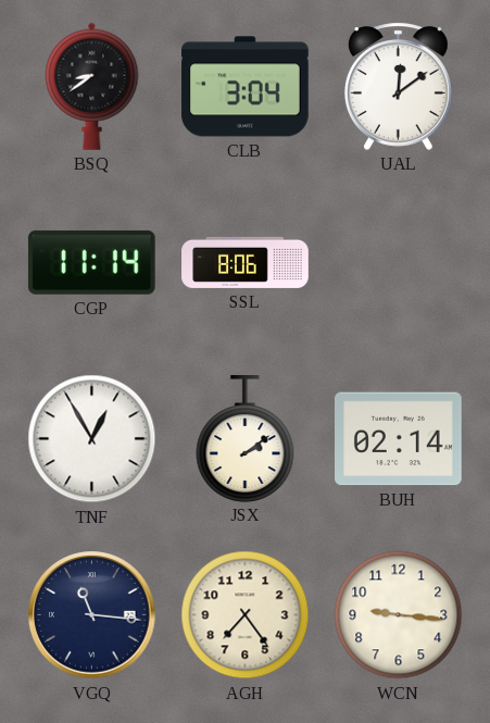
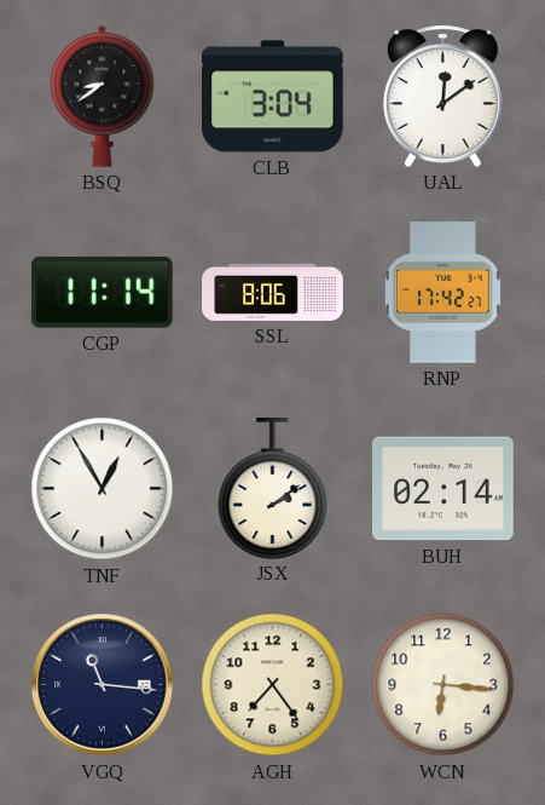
RNP: none -> 17:42
WCN: 9:16 -> 6:16
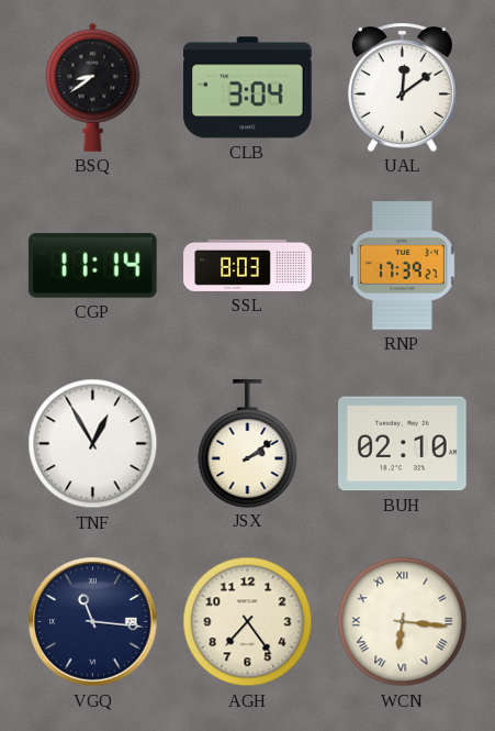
SSL: 8:06 -> 8:03
RNP: 17:42 -> 17:39
BUH: 02:14 -> 02:10
WCN numerals: Arabic -> Roman
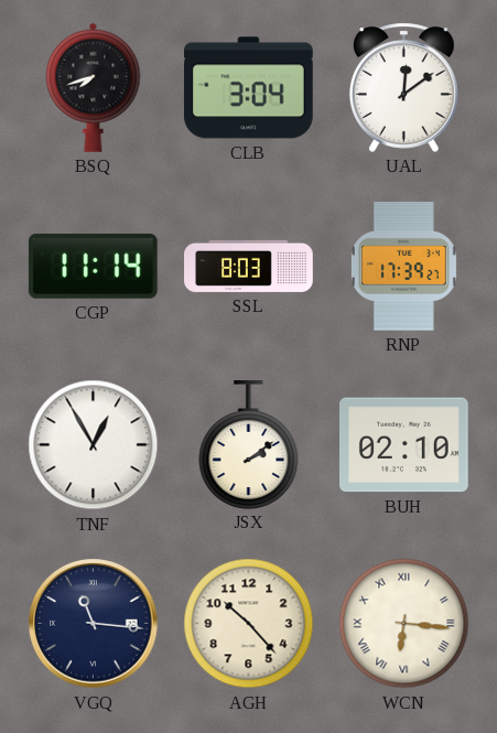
BSQ: 8:39 -> 7:42
AGH: 7:24 -> 10:23
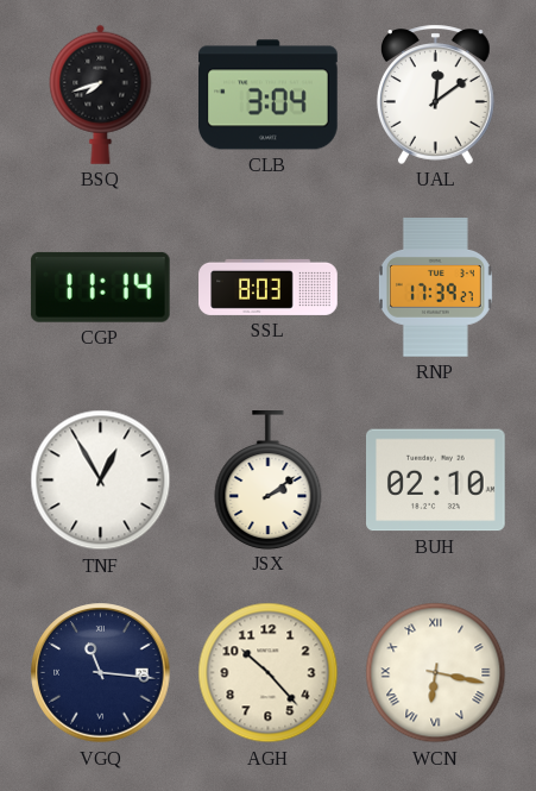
WCN: 6:16 -> 6:17
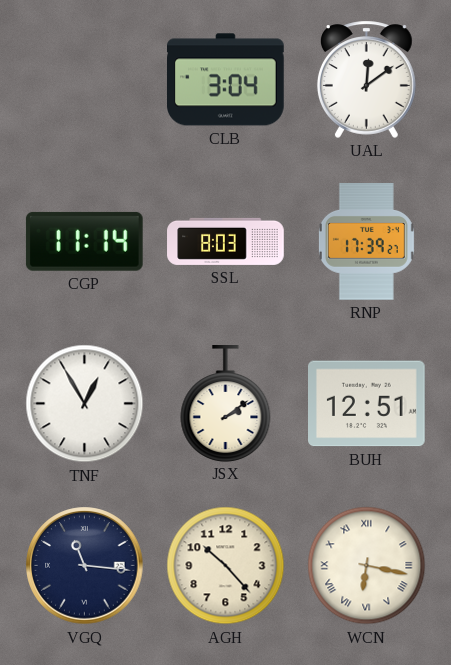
BSQ: 7:42 -> none
BUH: 02:10 -> 12:51
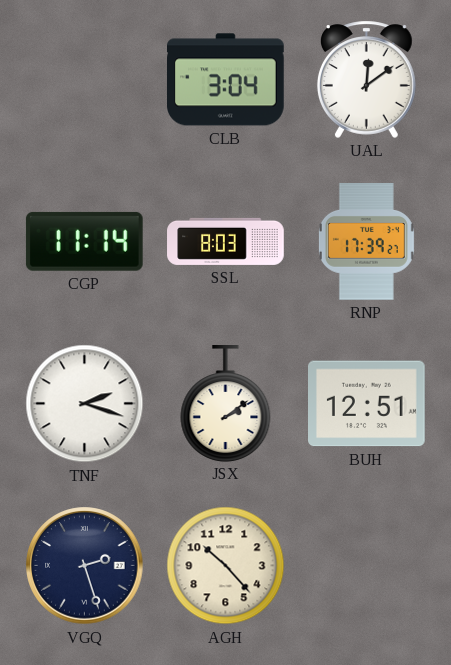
TNF: 12:55 -> 2:18
VGQ: 11:16 -> 2:27
WCN: 6:17 -> none
